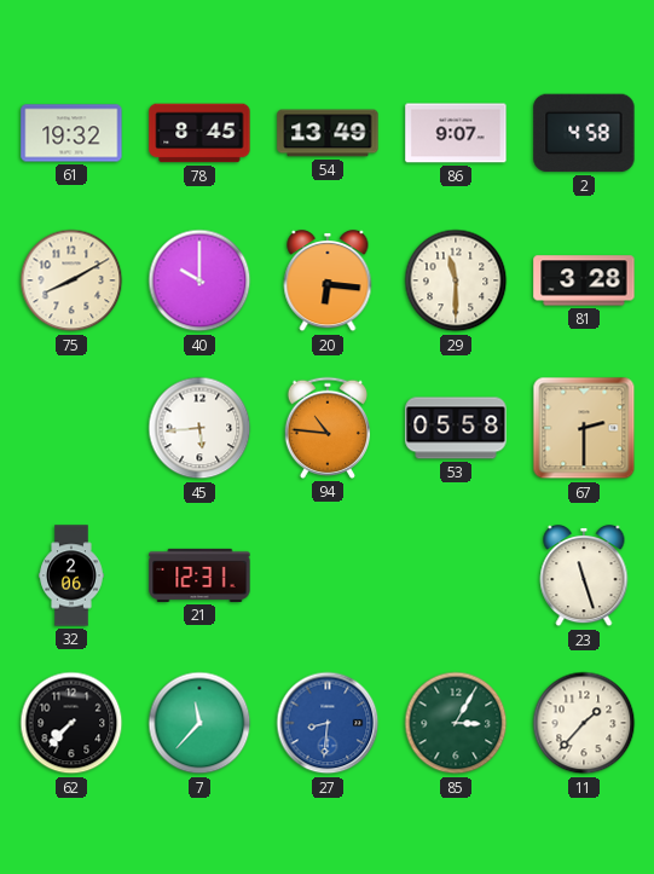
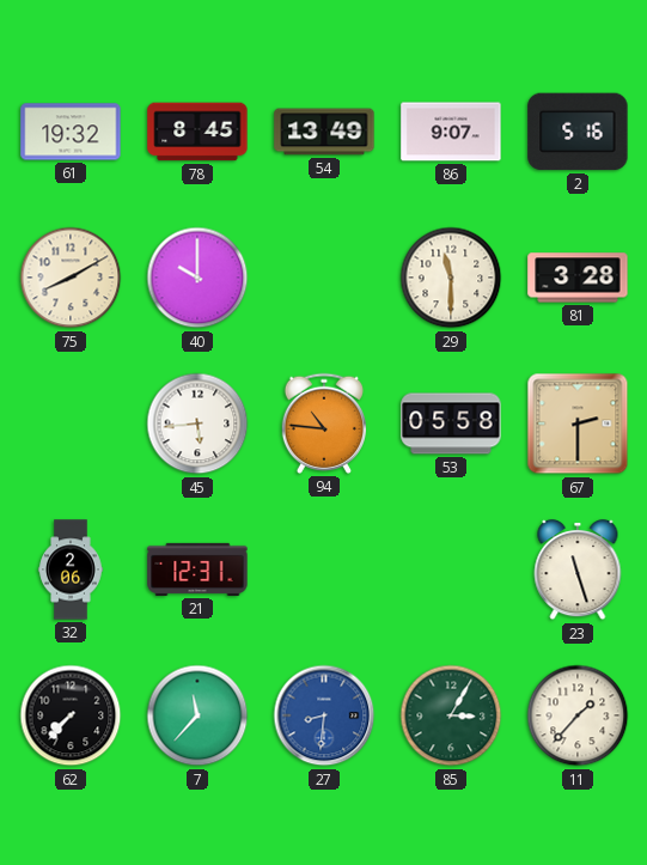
2: 4:58 -> 5:16
20: 6:16 -> none
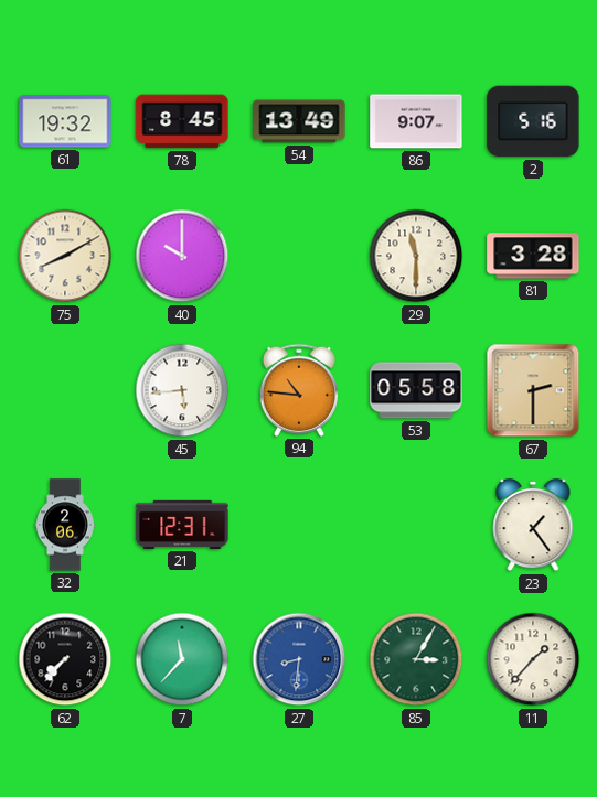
23: 11:27 -> 1:24
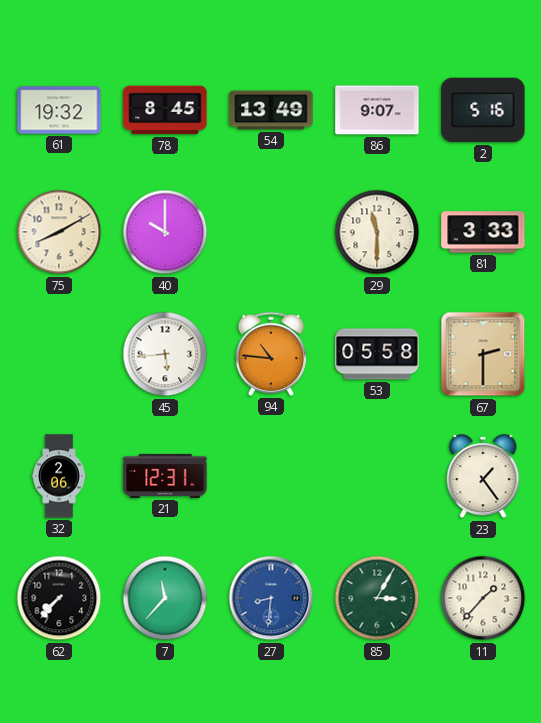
81: 3:28 -> 3:33
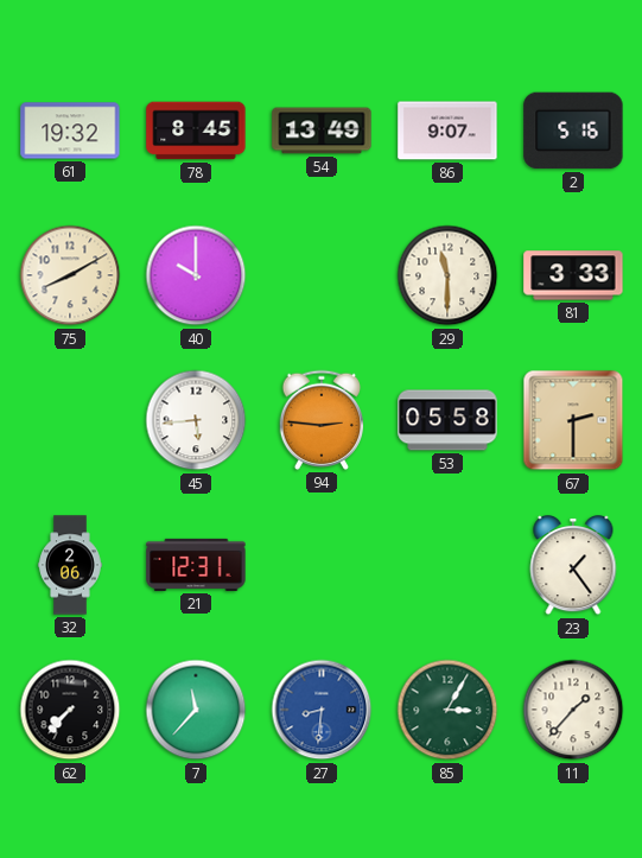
94: 10:46 -> 2:46
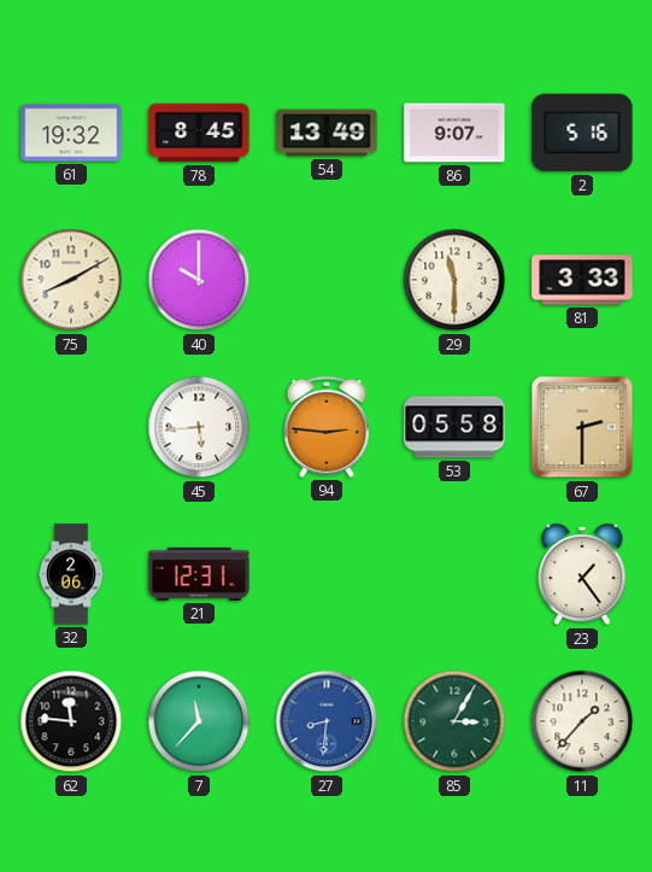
62: 7:37 -> 11:46
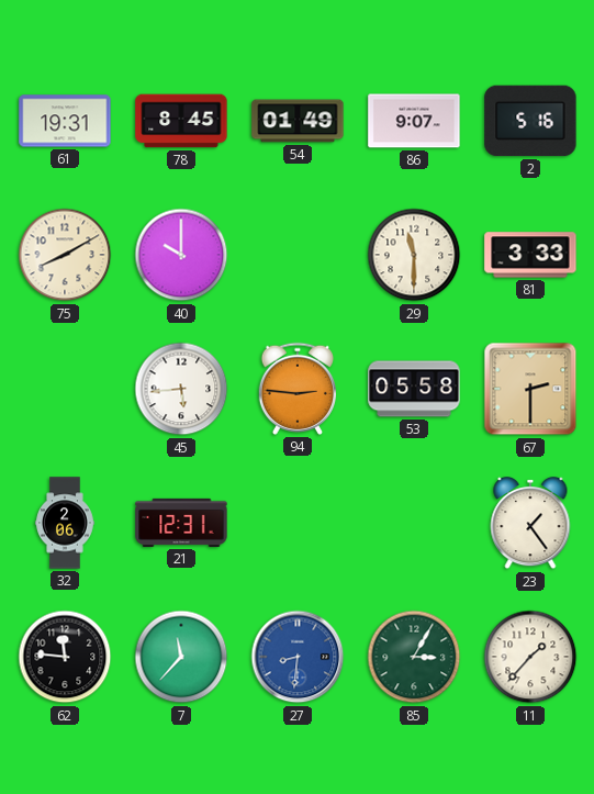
61: 19:32 -> 19:31
54: 13:49 -> 01:49
